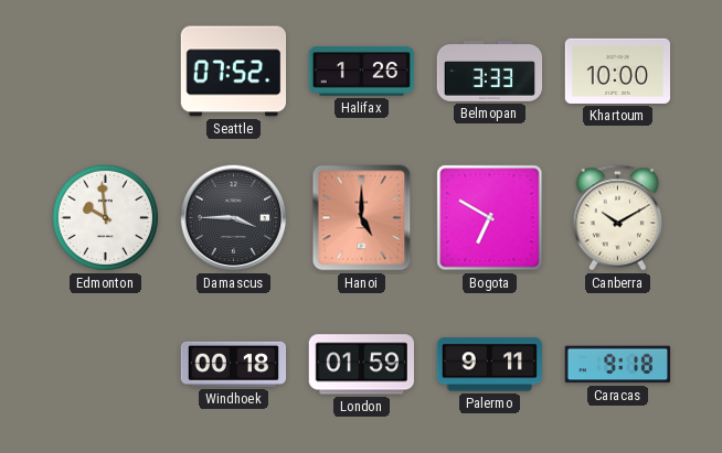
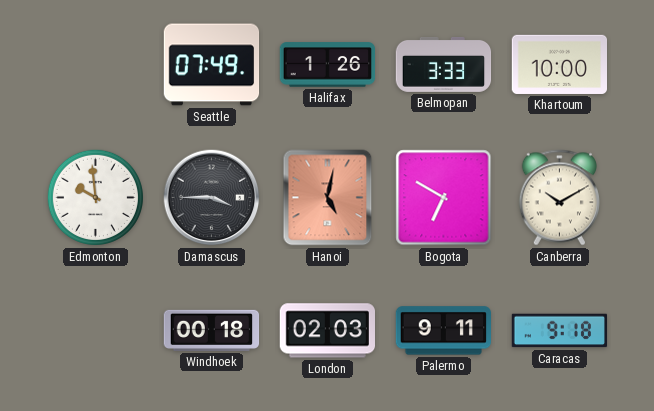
Seattle: 07:52 -> 07:49
Hanoi: 5:00 -> 5:02
London: 01:59 -> 02:03
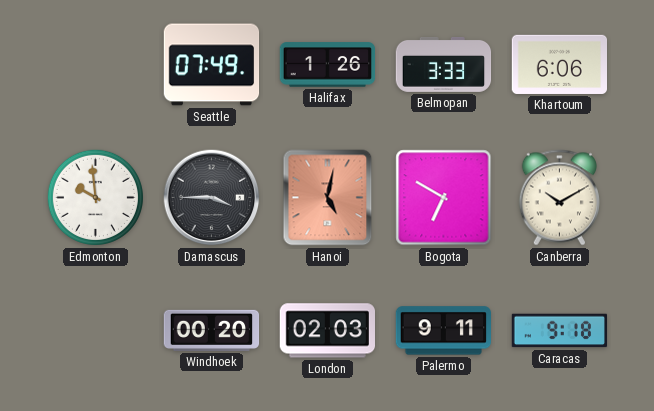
Khartoum: 10:00 -> 6:06
Windhoek: 00:18 -> 00:20
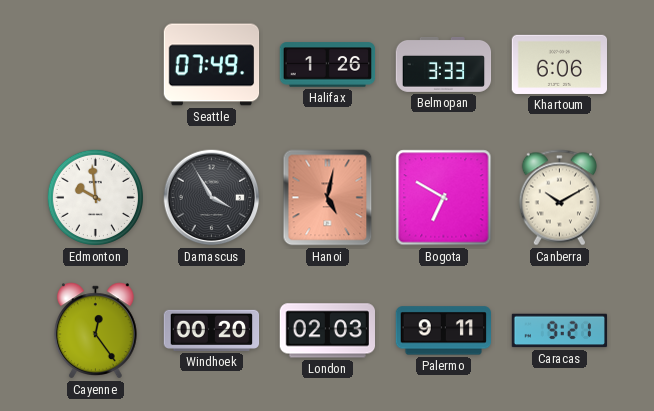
Damascus: 3:45 -> 3:55
Cayenne: none -> 12:24
Caracas: 9:18 -> 9:21
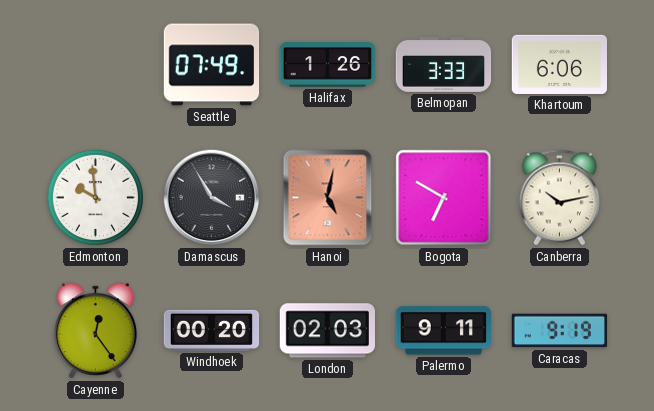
Canberra: 10:10 -> 10:13
Caracas: 9:21 -> 9:19
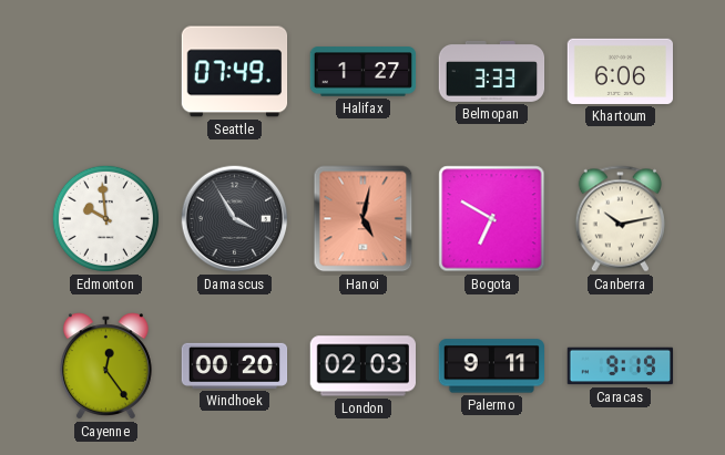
Halifax: 1:26 -> 1:27
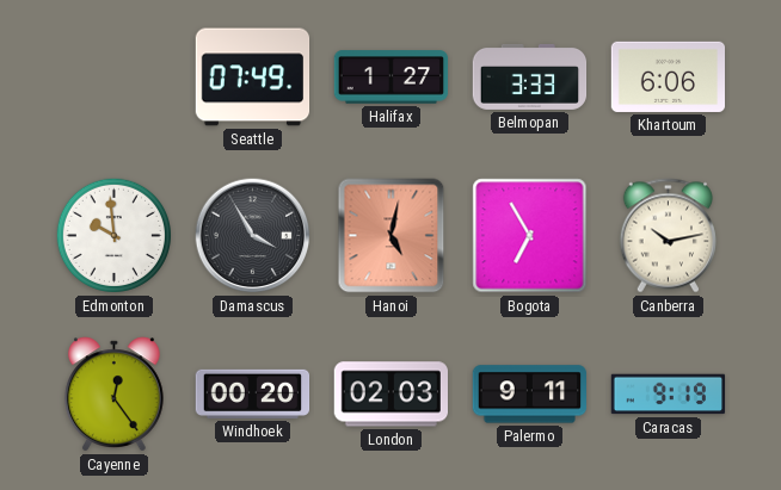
Bogota: 6:50 -> 6:55
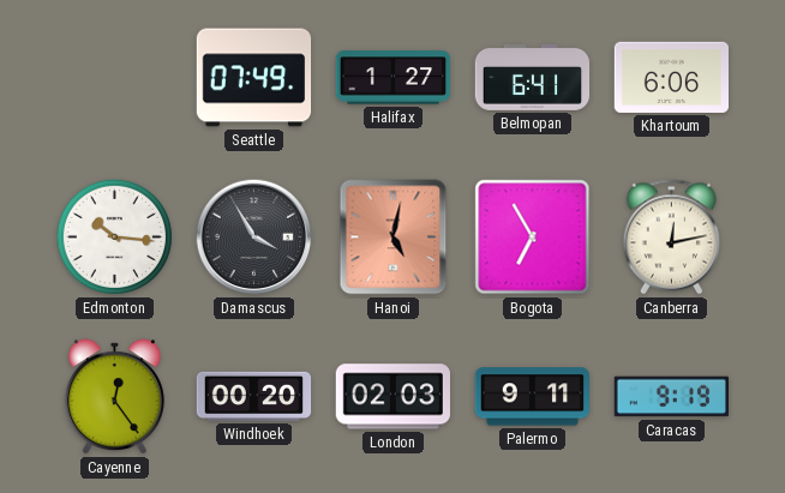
Belmopan: 3:33 -> 6:41
Edmonton: 9:59 -> 10:16
Canberra: 10:13 -> 12:13
